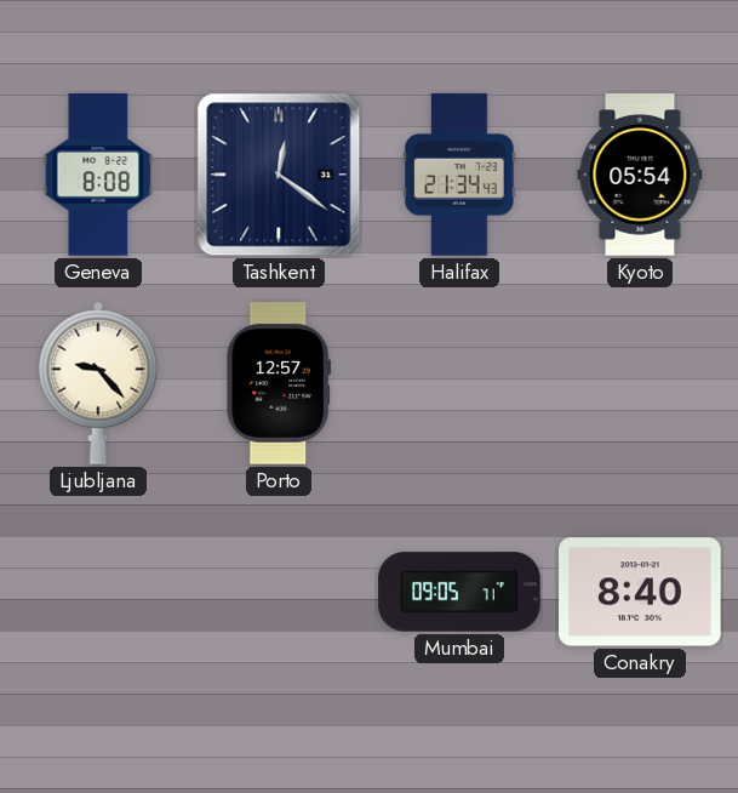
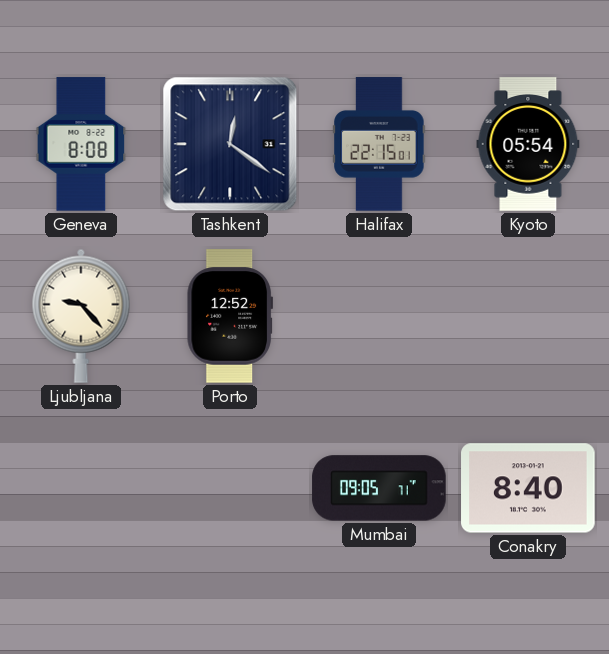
Halifax: 21:34 -> 22:15
Porto: 12:57 -> 12:52
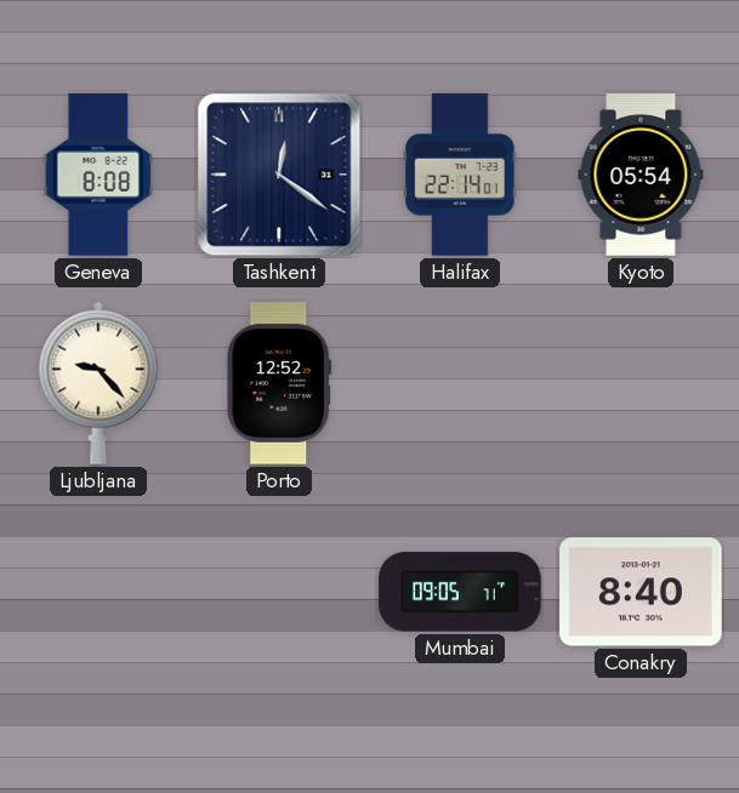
Halifax: 22:15 -> 22:14
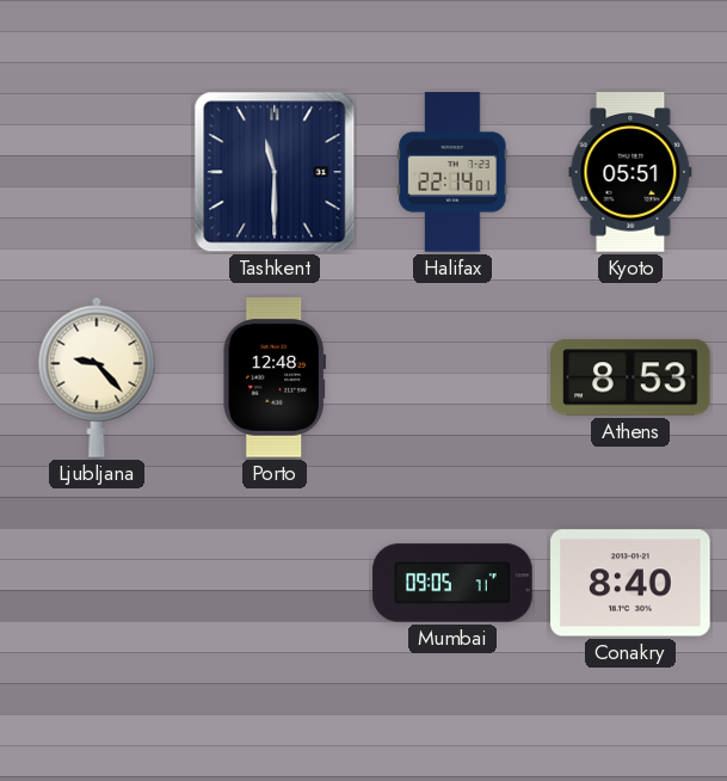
Geneva: 8:08 -> none
Tashkent: 12:21 -> 11:30
Kyoto: 05:54 -> 05:51
Porto: 12:52 -> 12:48
Athens: none -> 8:53
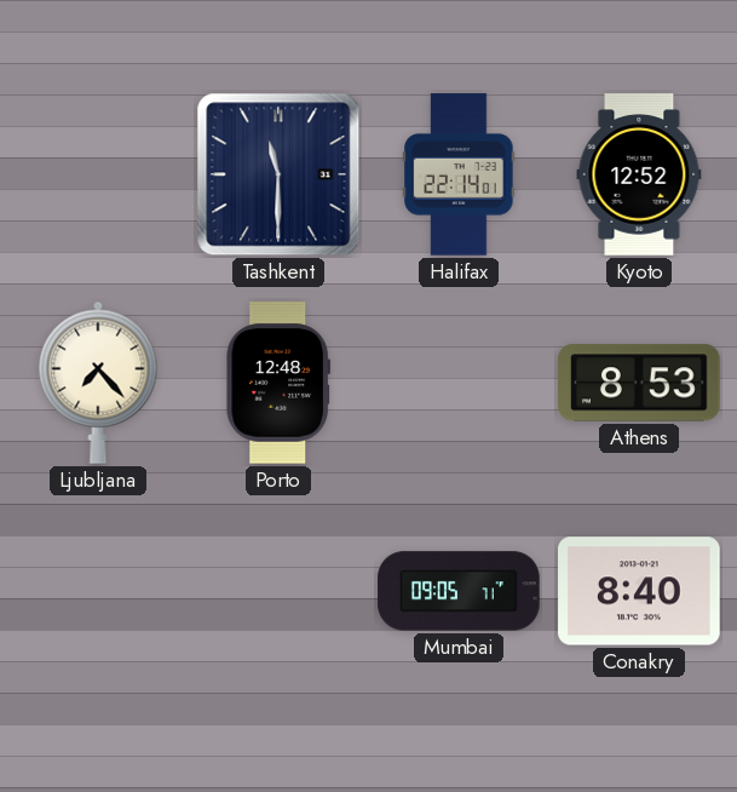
Kyoto: 05:51 -> 12:52
Ljubljana: 9:23 -> 7:23
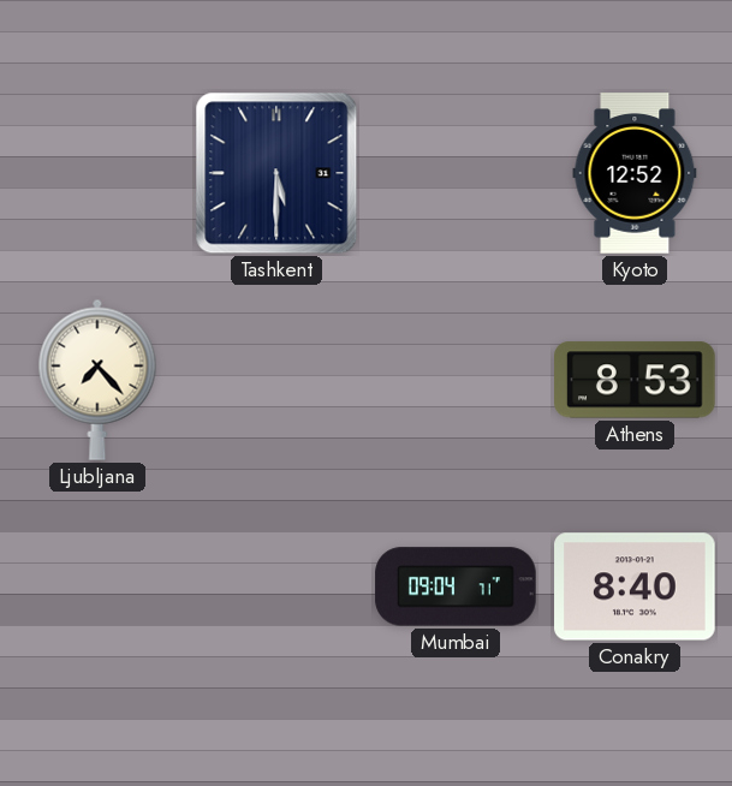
Tashkent: 11:30 -> 5:30
Halifax: 22:14 -> none
Porto: 12:48 -> none
Mumbai: 09:05 -> 09:04
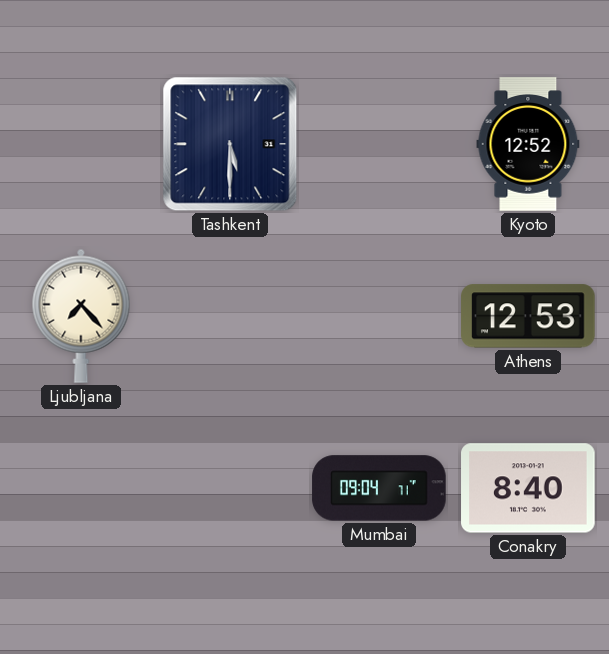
Athens: 8:53 -> 12:53
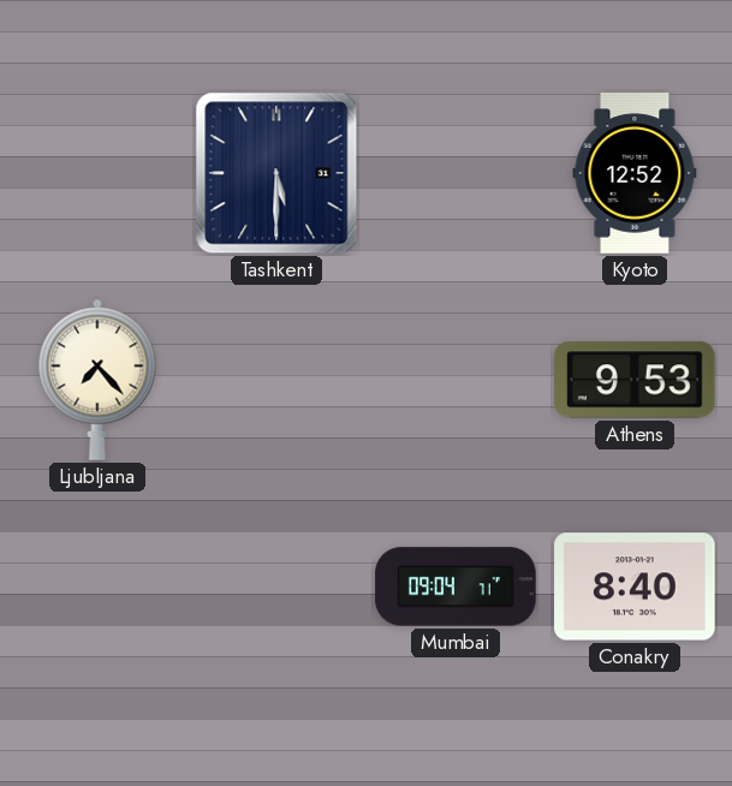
Athens: 12:53 -> 9:53
